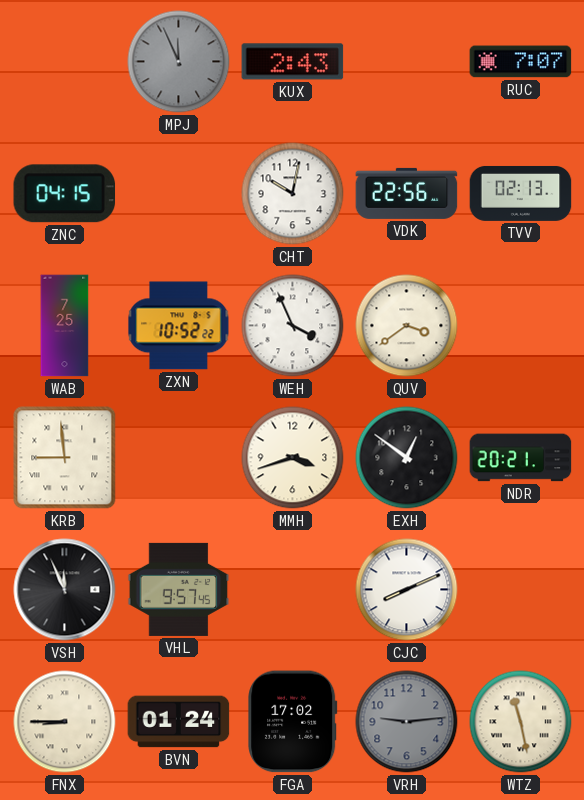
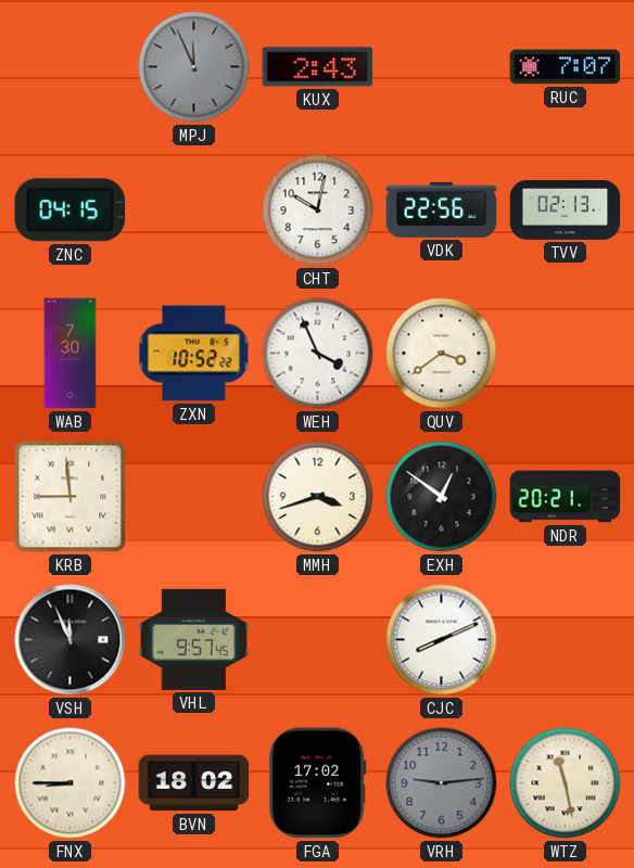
WAB: 7:25 -> 7:30
BVN: 01:24 -> 18:02
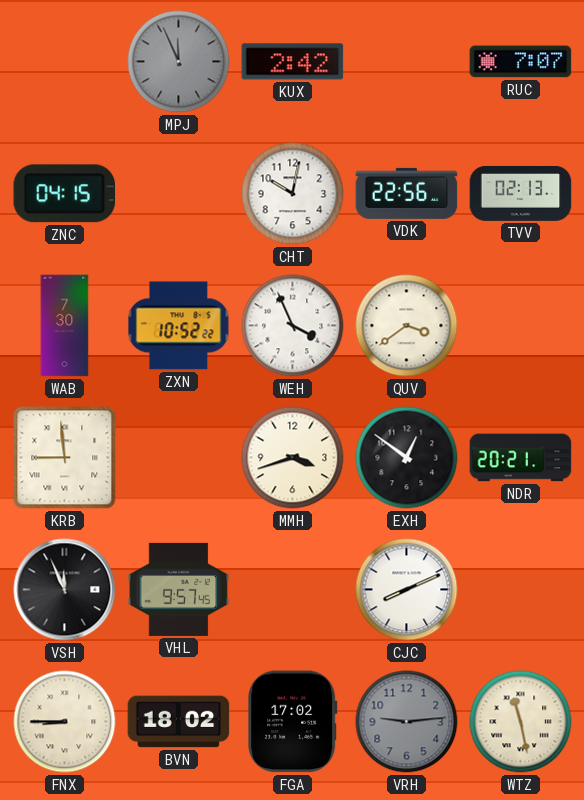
KUX: 2:43 -> 2:42
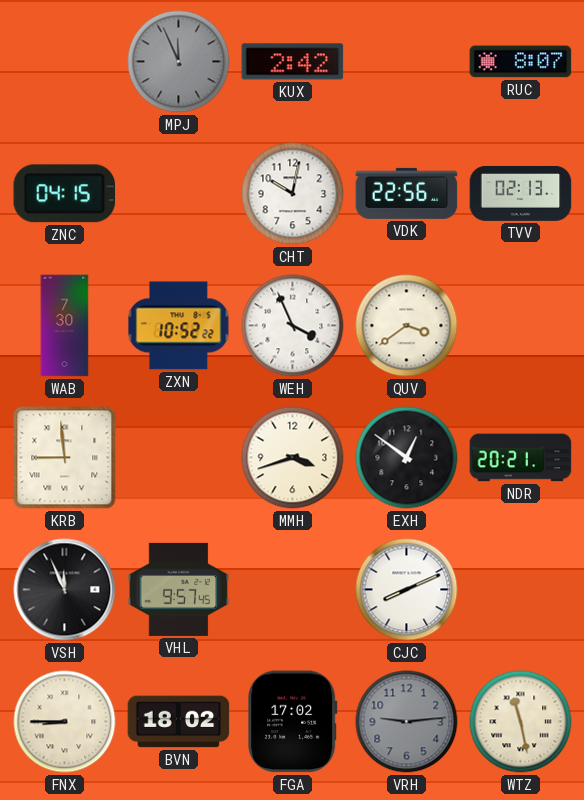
RUC: 7:07 -> 8:07
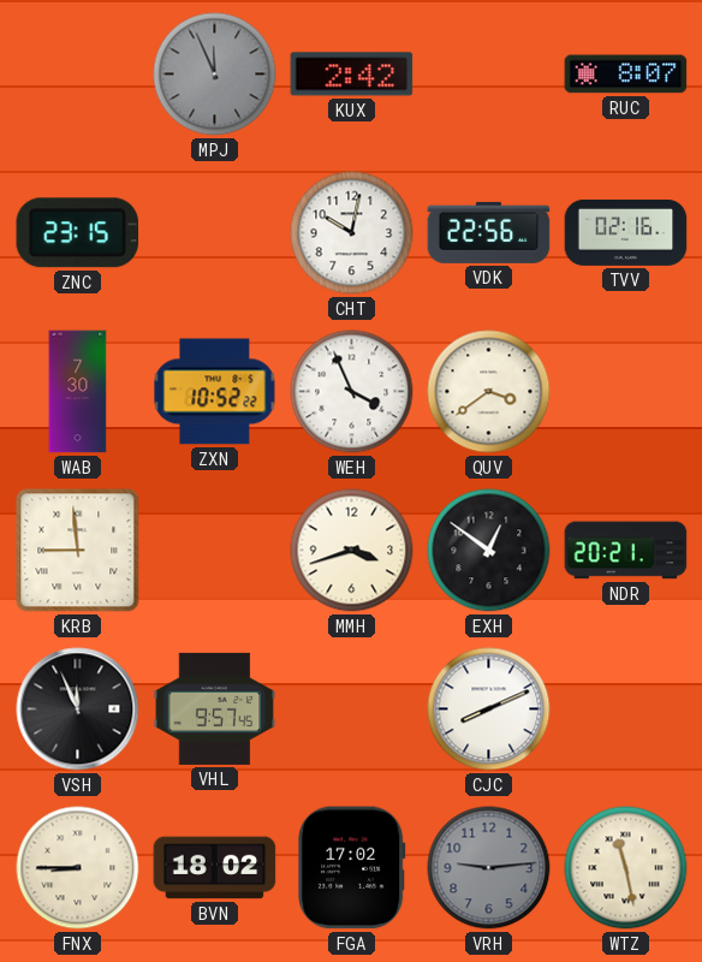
ZNC: 04:15 -> 23:15
TVV: 02:13 -> 02:16
